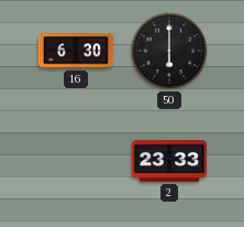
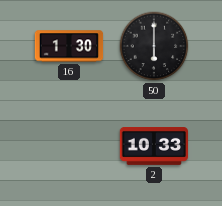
16: 6:30 -> 1:30
2: 23:33 -> 10:33
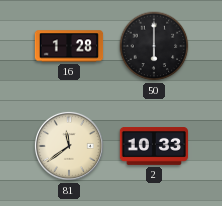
16: 1:30 -> 1:28
81: none -> 11:39
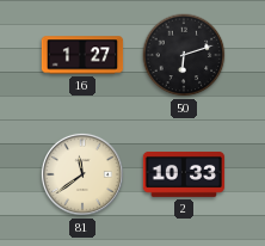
16: 1:28 -> 1:27
50: 6:00 -> 6:12
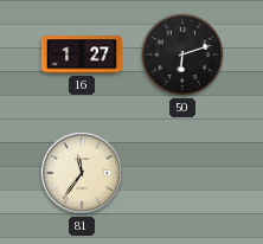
81: 11:39 -> 11:36
2: 10:33 -> none
